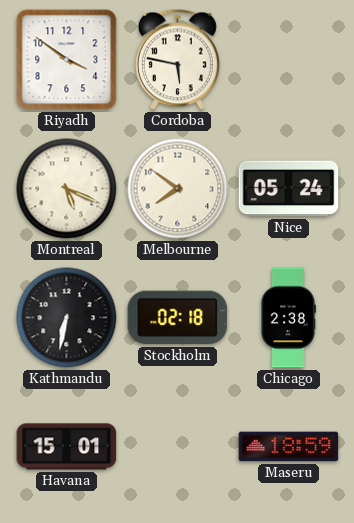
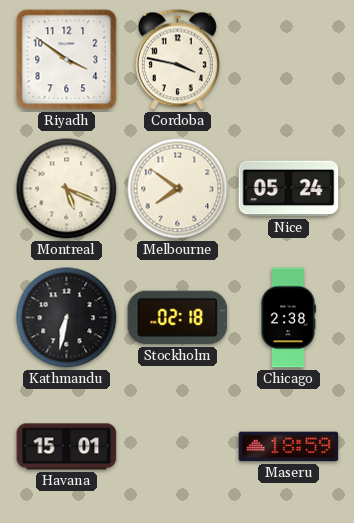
Cordoba: 5:47 -> 3:47
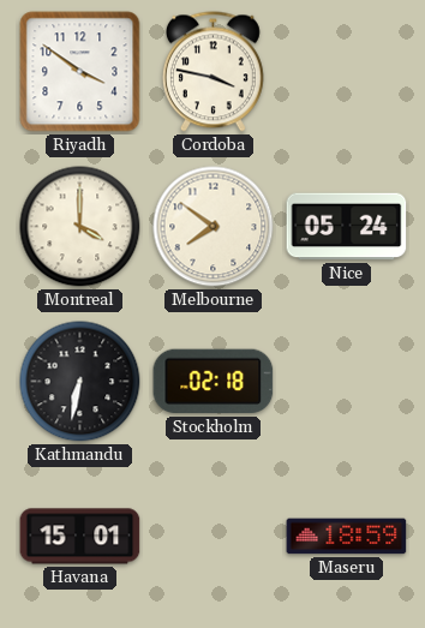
Montreal: 5:19 -> 4:00
Chicago: 2:38 -> none
